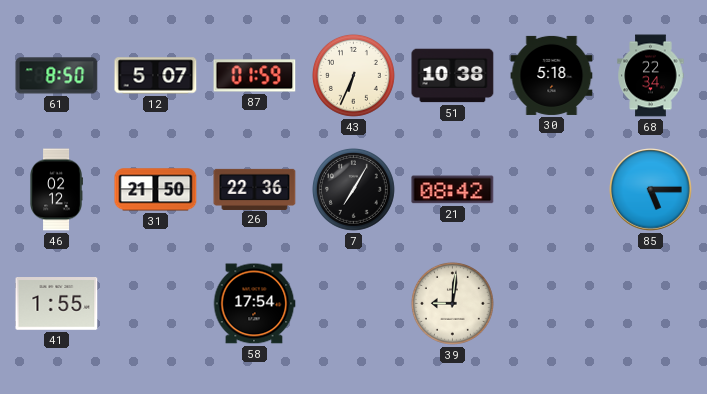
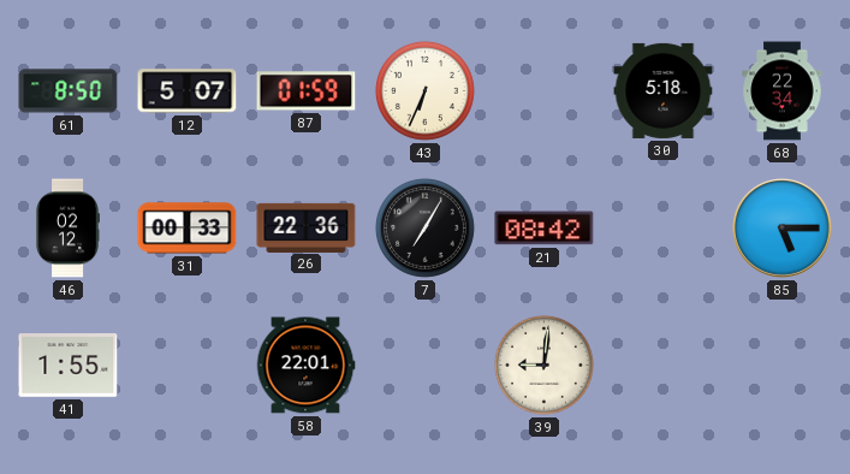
51: 10:38 -> none
31: 21:50 -> 00:33
58: 17:54 -> 22:01
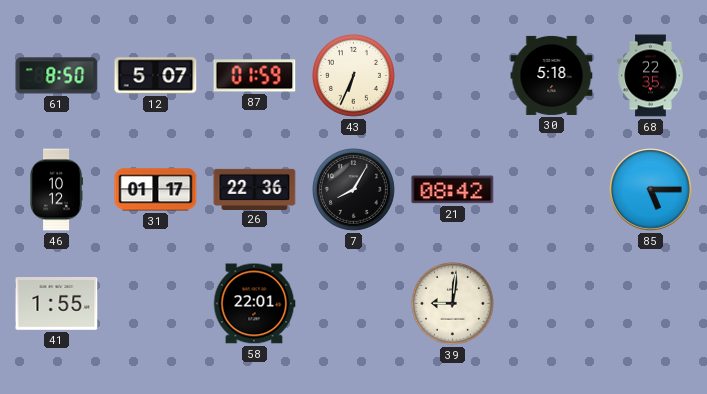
68: 22:34 -> 22:35
46: 02:12 -> 10:12
31: 00:33 -> 01:17
7: 7:05 -> 8:05
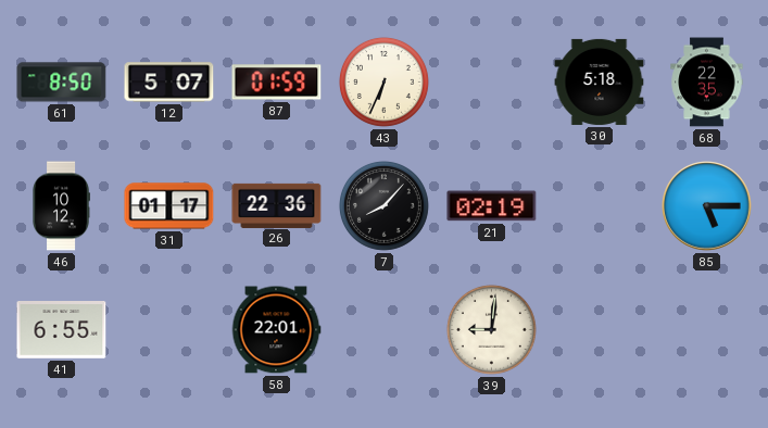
7: 8:05 -> 8:07
21: 08:42 -> 02:19
41: 1:55 -> 6:55
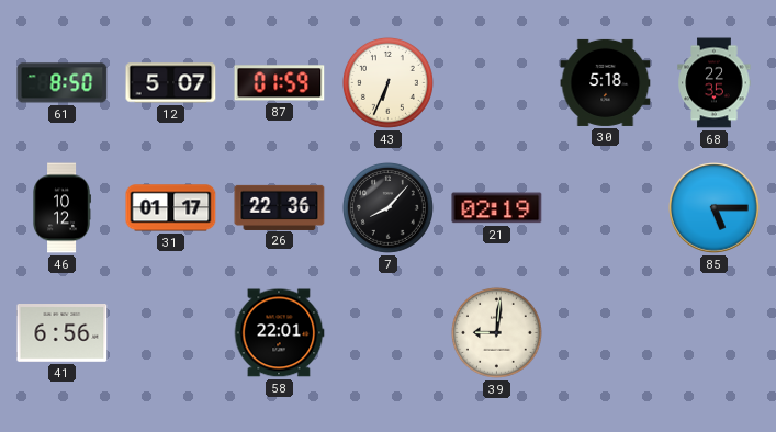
41: 6:55 -> 6:56
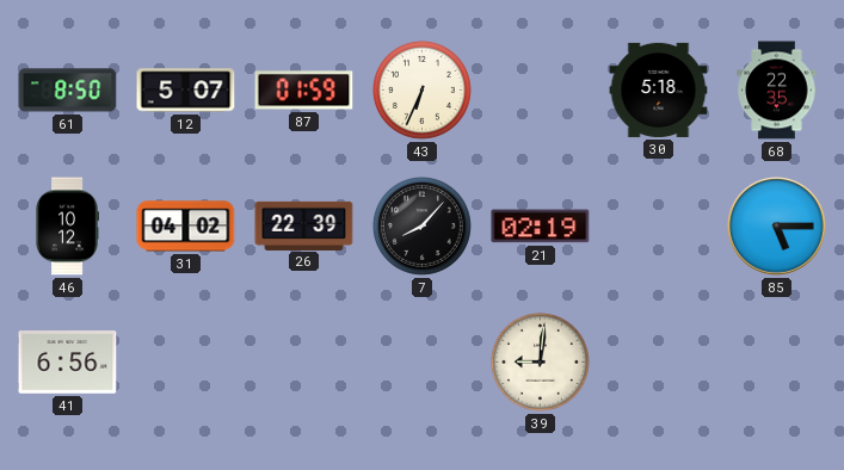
31: 01:17 -> 04:02
26: 22:36 -> 22:39
58: 22:01 -> none
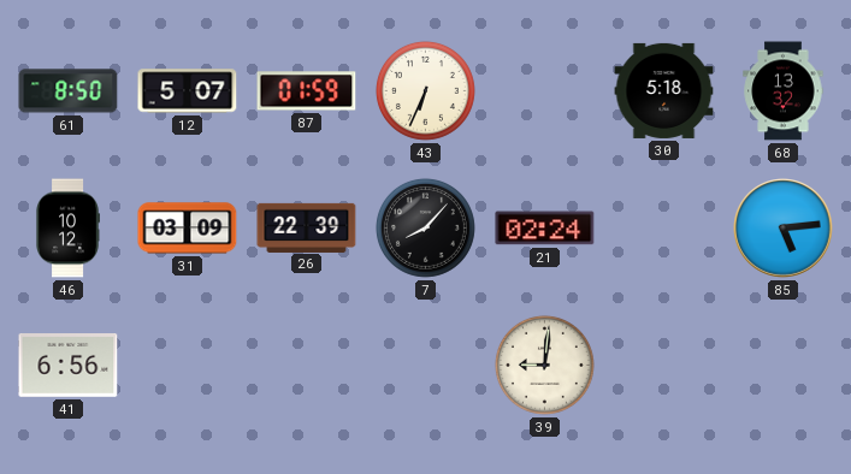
68: 22:35 -> 13:32
31: 04:02 -> 03:09
21: 02:19 -> 02:24
85: 5:15 -> 5:14
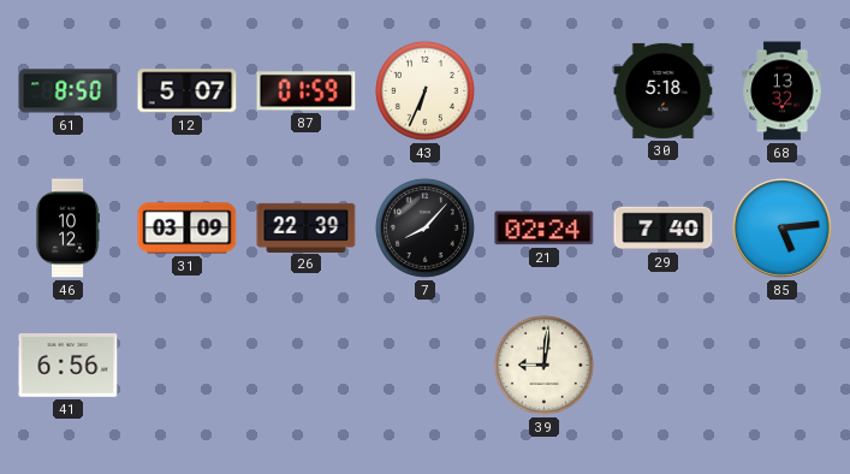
29: none -> 7:40
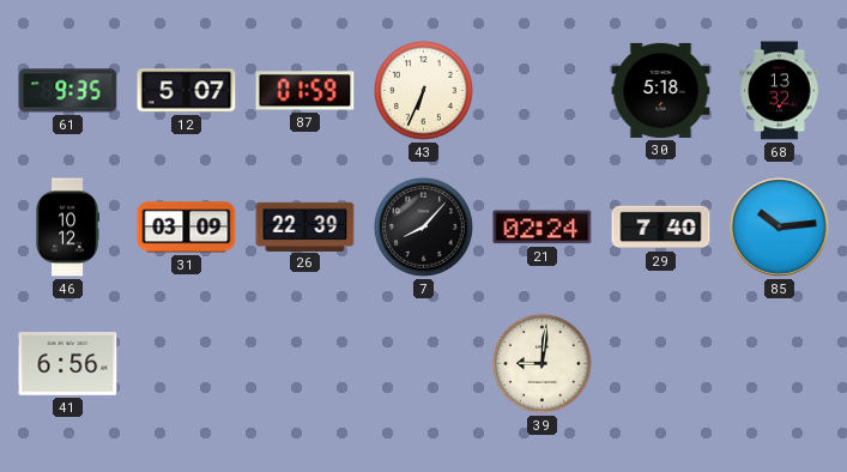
61: 8:50 -> 9:35
85: 5:14 -> 10:14
